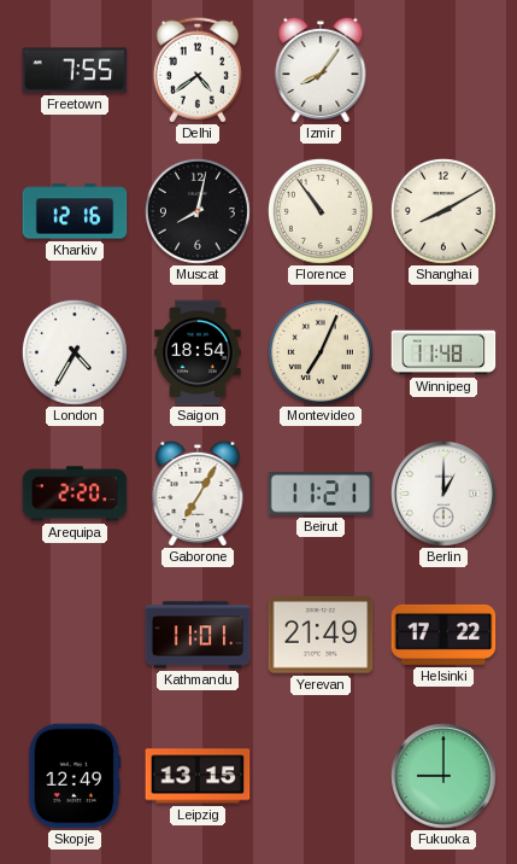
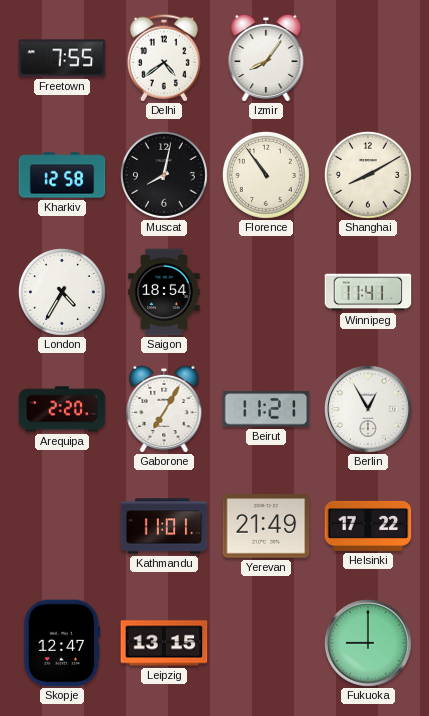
Kharkiv: 12:16 -> 12:58
Montevideo: 7:04 -> none
Winnipeg: 11:48 -> 11:41
Berlin: 1:00 -> 12:55
Skopje: 12:49 -> 12:47
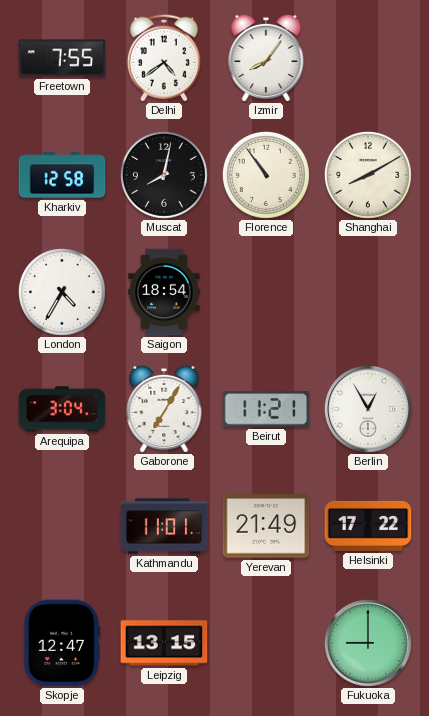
Winnipeg: 11:41 -> none
Arequipa: 2:20 -> 3:04
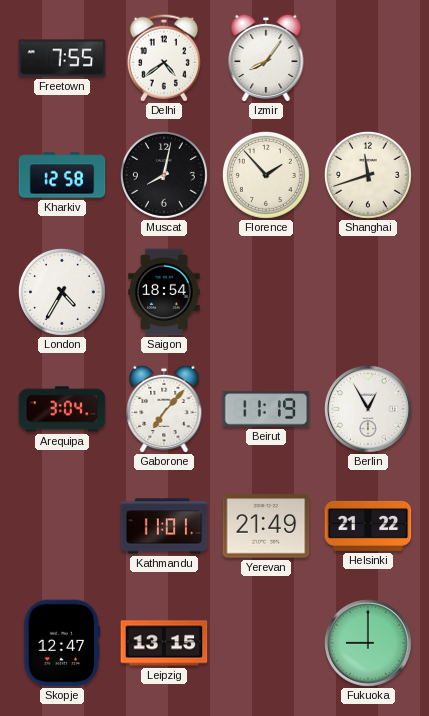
Florence: 10:54 -> 1:53
Shanghai: 8:10 -> 11:42
Gaborone: 7:05 -> 7:07
Beirut: 11:21 -> 11:19
Helsinki: 17:22 -> 21:22
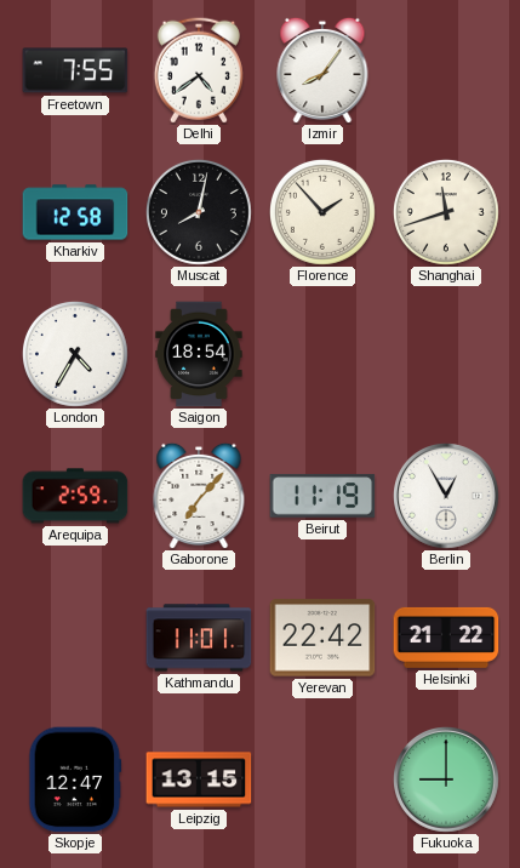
Arequipa: 3:04 -> 2:59
Yerevan: 21:49 -> 22:42
